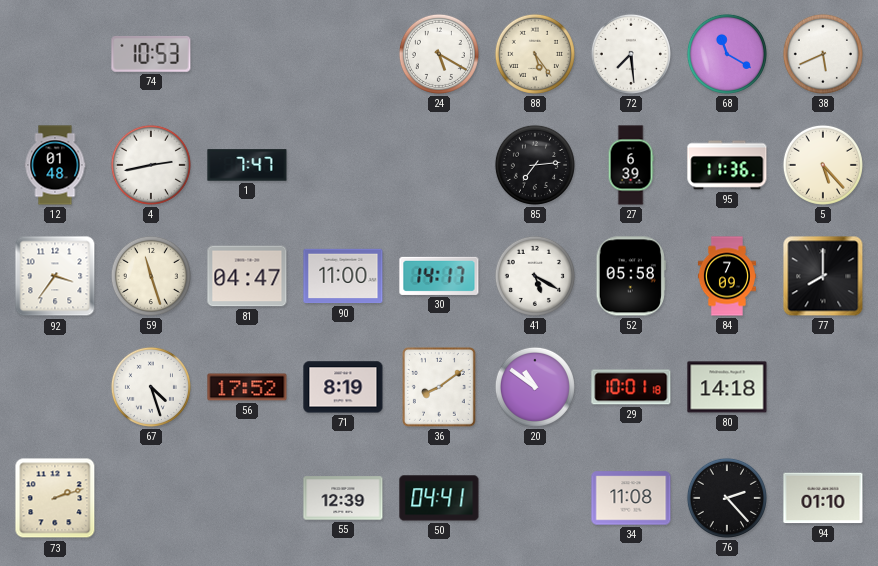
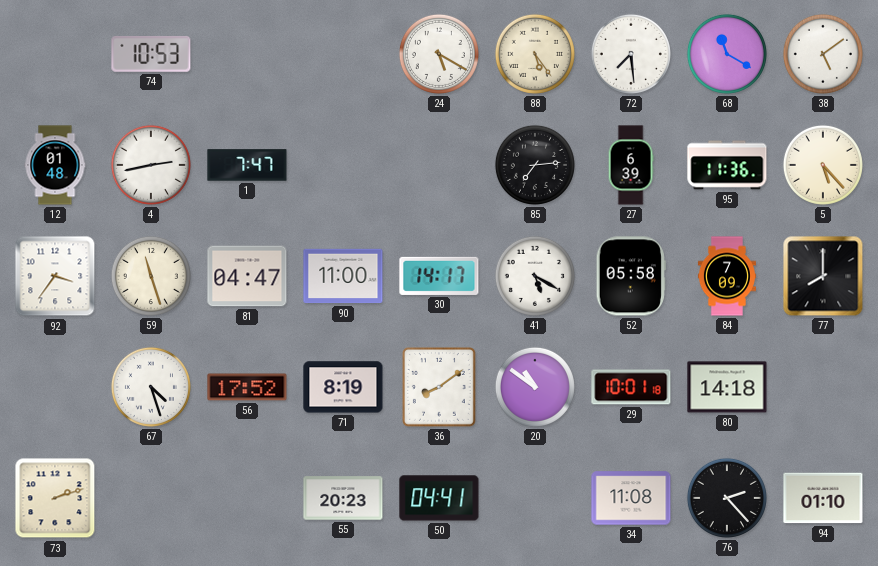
38: 5:41 -> 5:09
55: 12:39 -> 20:23
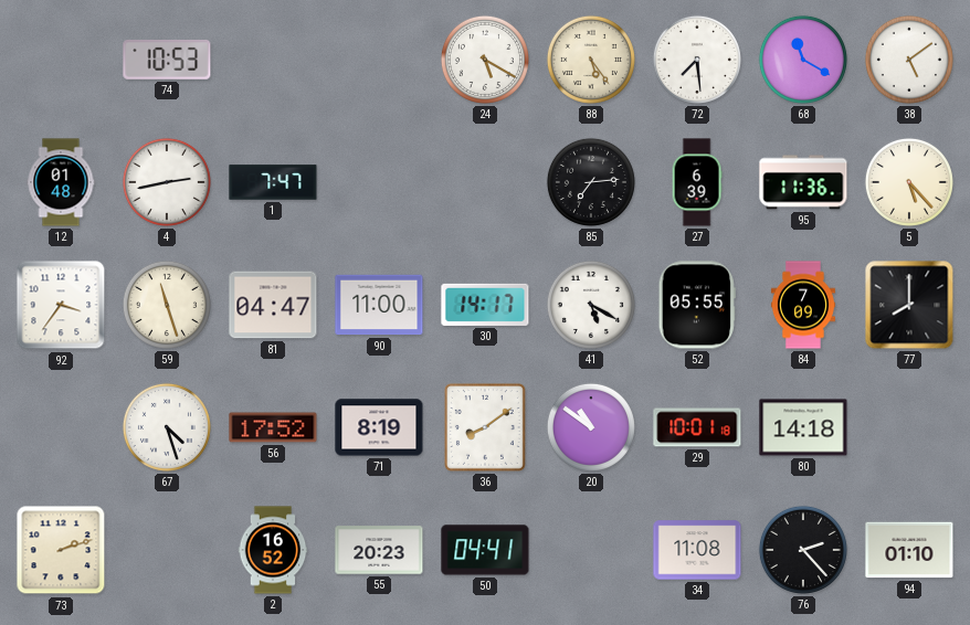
52: 05:58 -> 05:55
2: none -> 16:52
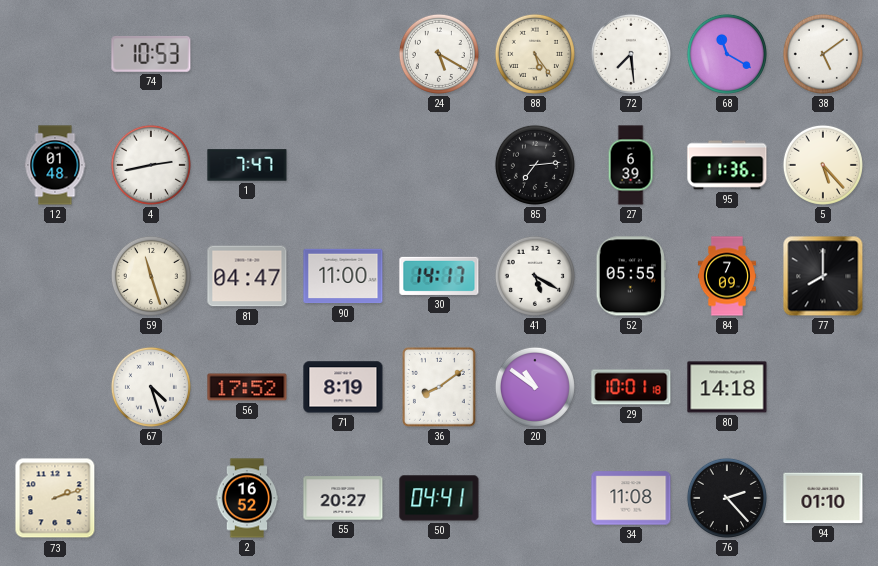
92: 3:36 -> none
55: 20:23 -> 20:27
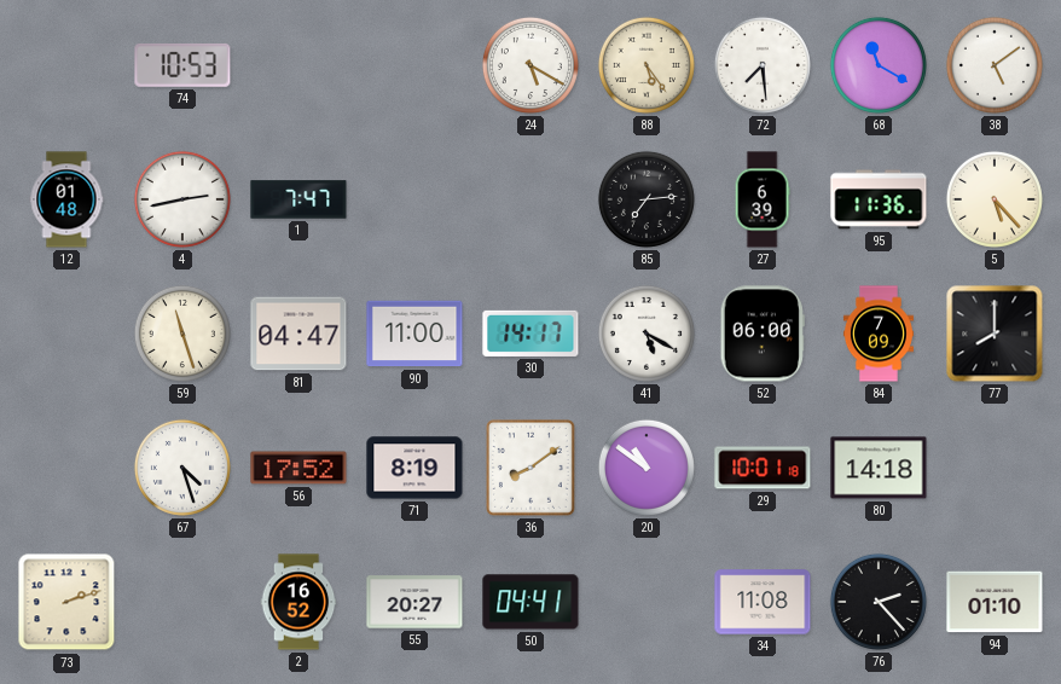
52: 05:55 -> 06:00
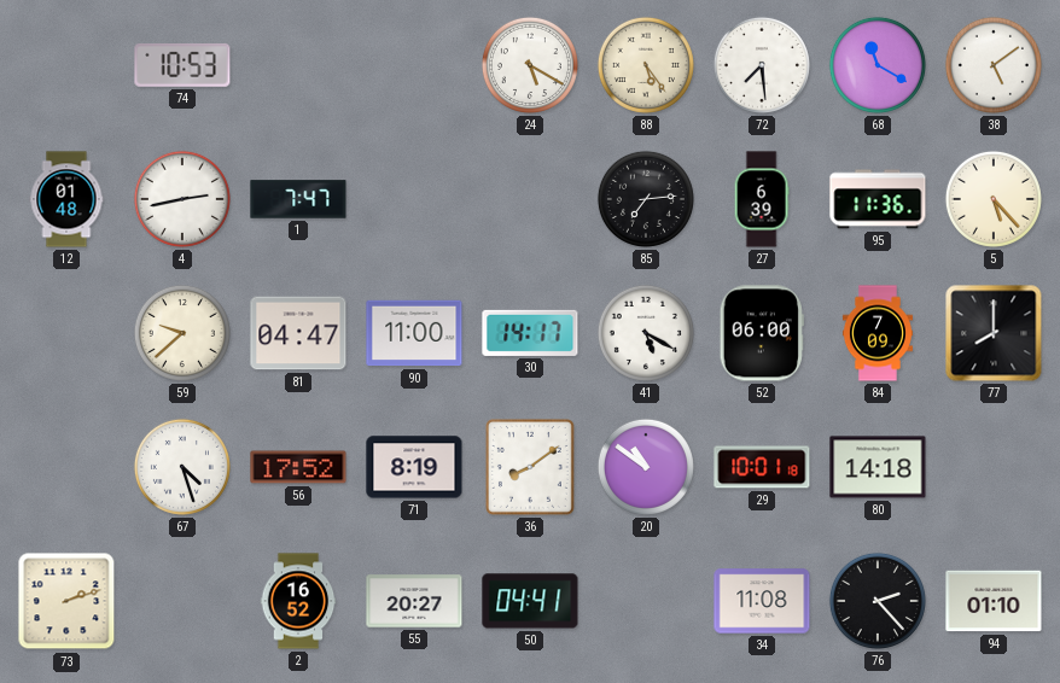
59: 11:27 -> 9:38
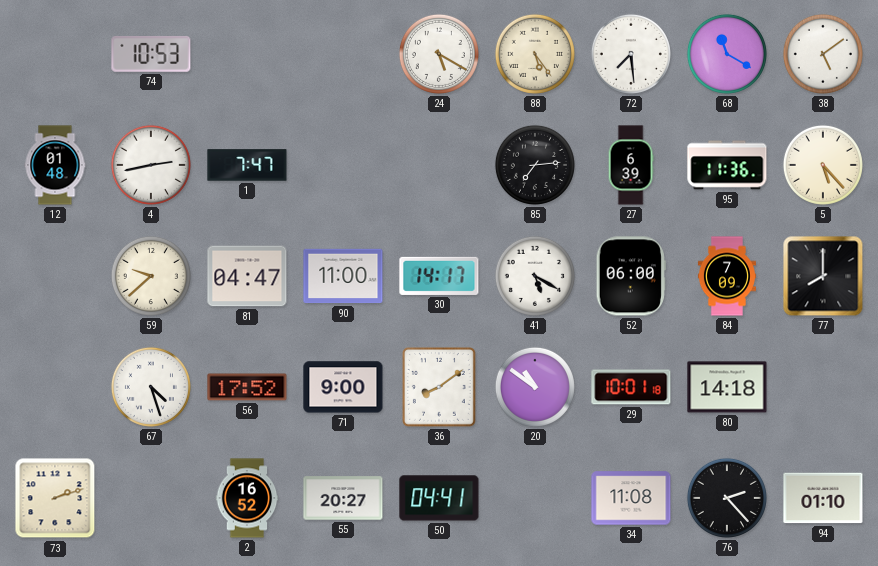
71: 8:19 -> 9:00
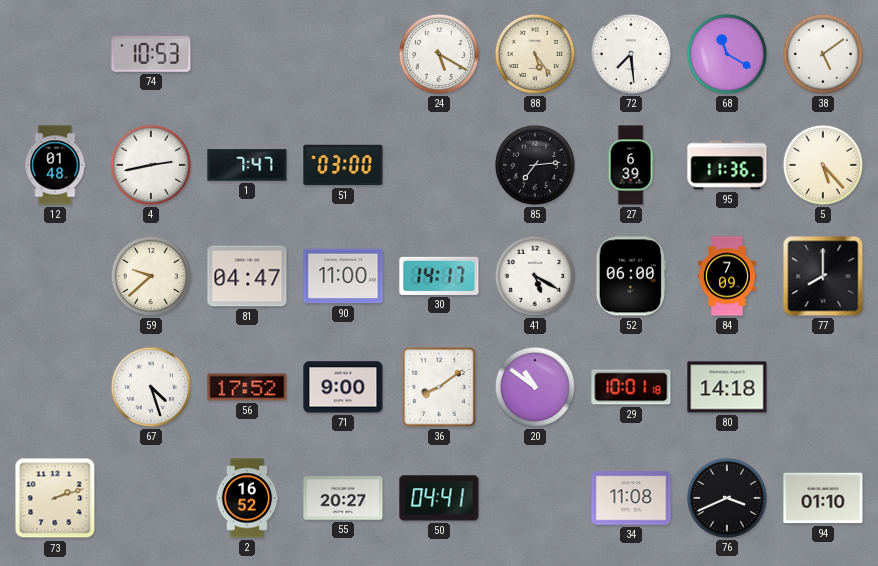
51: none -> 03:00
76: 2:23 -> 3:41
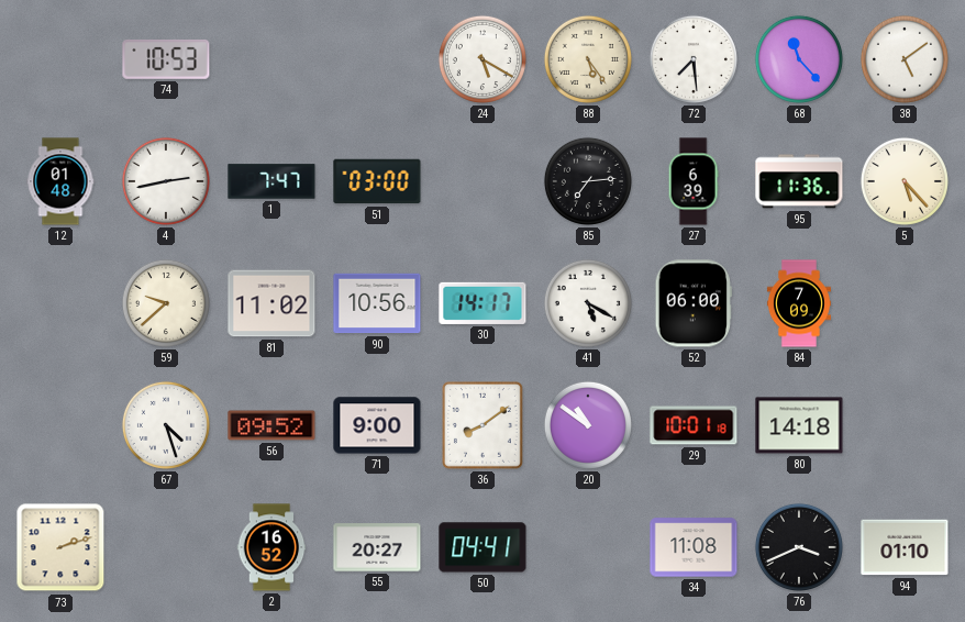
68: 11:20 -> 11:23
81: 04:47 -> 11:02
90: 11:00 -> 10:56
77: 8:00 -> none
56: 17:52 -> 09:52
